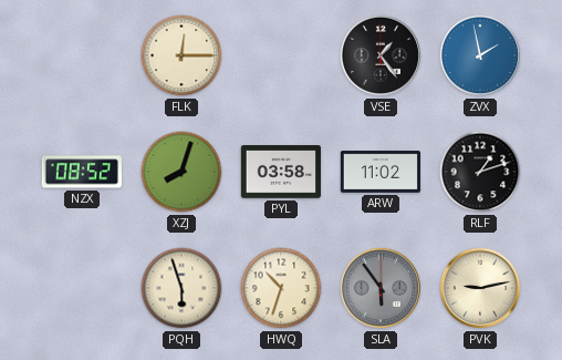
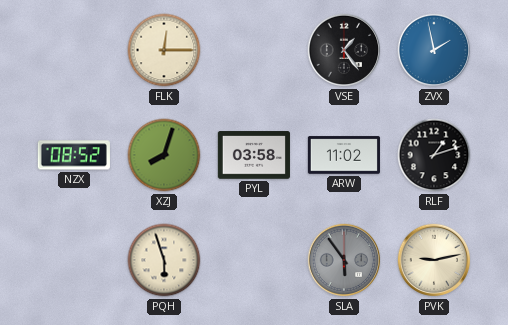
HWQ: 10:33 -> none
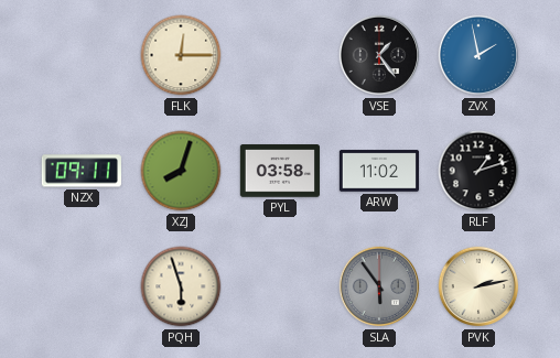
NZX: 08:52 -> 09:11
PVK: 9:13 -> 2:13
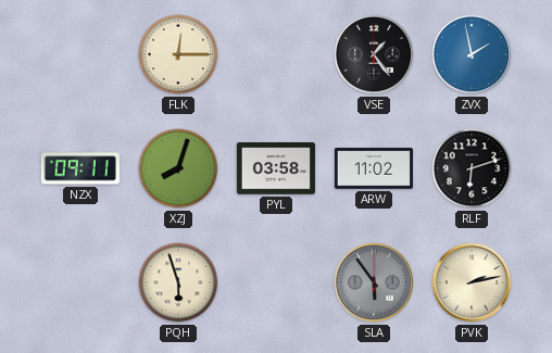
RLF: 1:12 -> 6:12
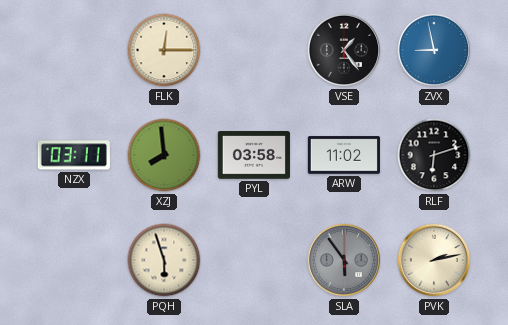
ZVX: 1:58 -> 8:58
NZX: 09:11 -> 03:11
XZJ: 8:03 -> 7:59
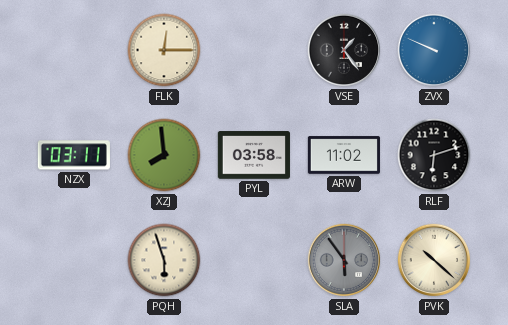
ZVX: 8:58 -> 9:49
PVK: 2:13 -> 10:22
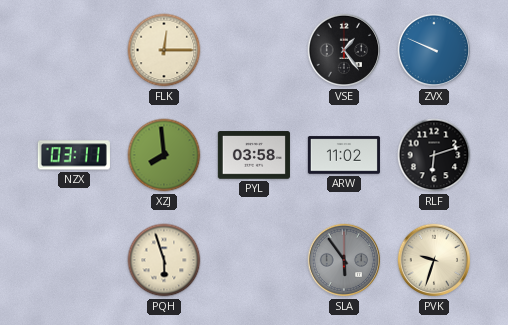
PVK: 10:22 -> 9:33
